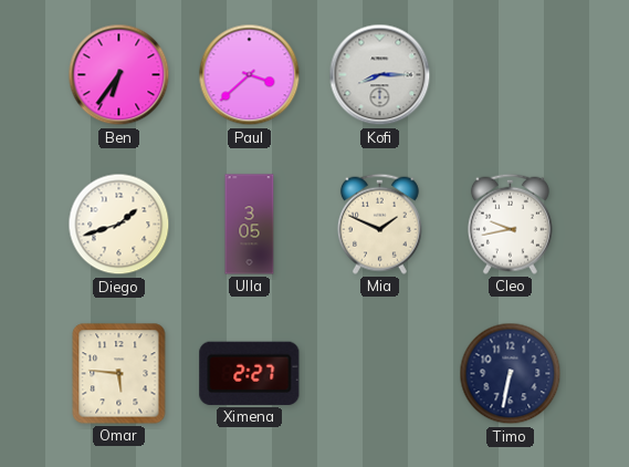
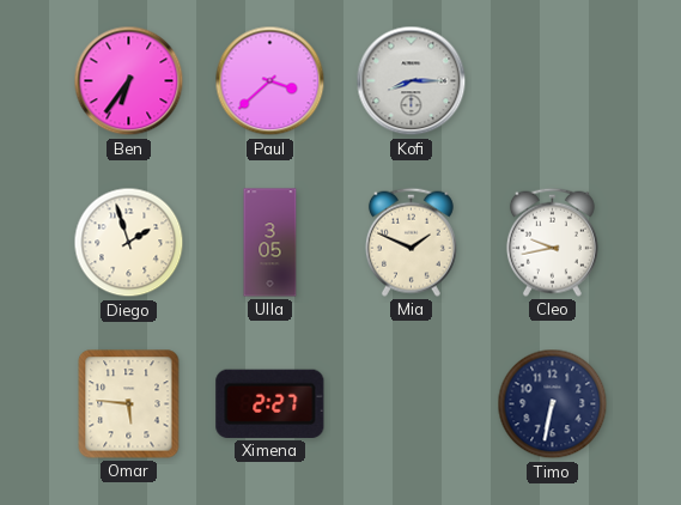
Diego: 1:42 -> 1:57
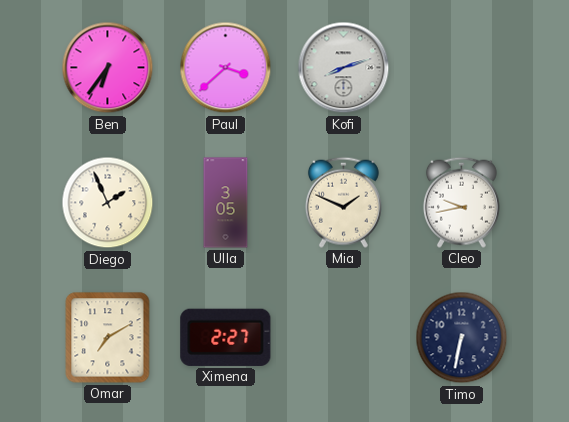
Kofi: 8:15 -> 8:12
Diego: 1:57 -> 1:56
Omar: 5:46 -> 7:10
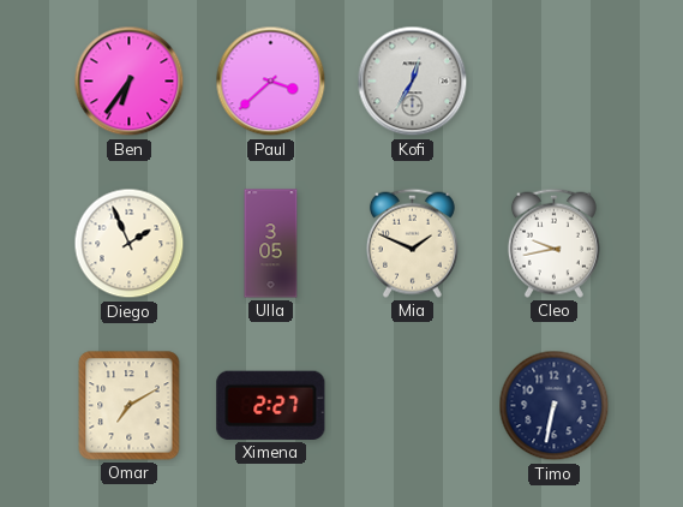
Kofi: 8:12 -> 12:35
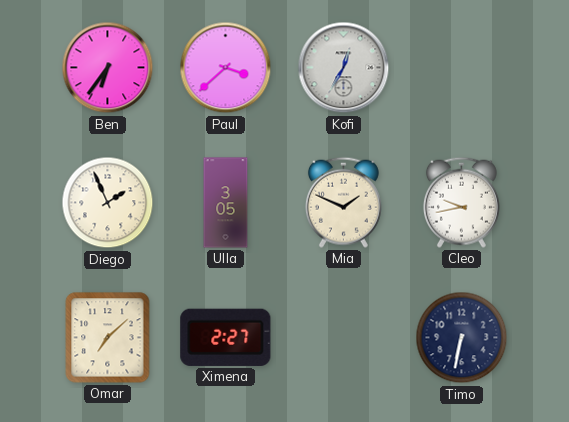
Omar: 7:10 -> 7:08
